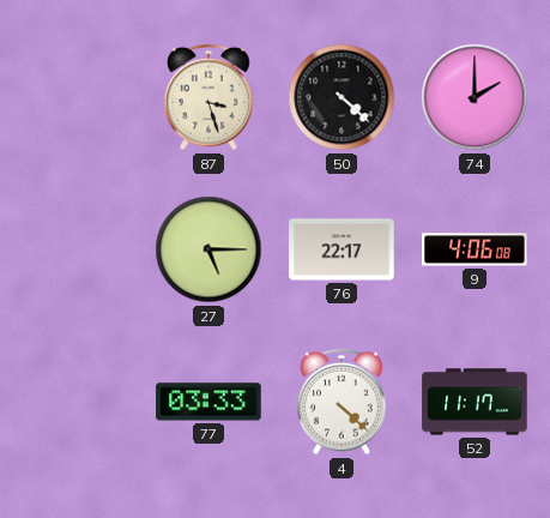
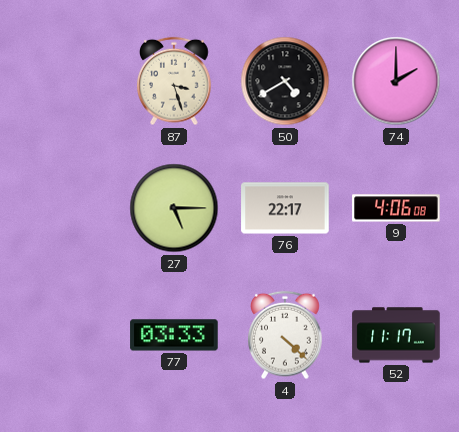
50: 4:22 -> 4:40
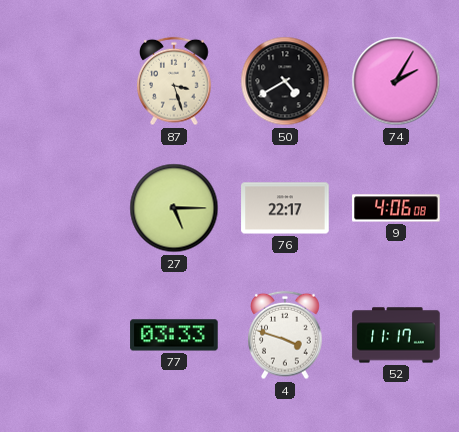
74: 2:00 -> 2:05
4: 4:22 -> 3:48
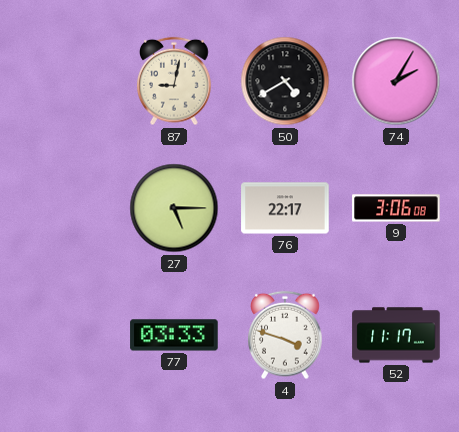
87: 3:27 -> 9:02
9: 4:06 -> 3:06
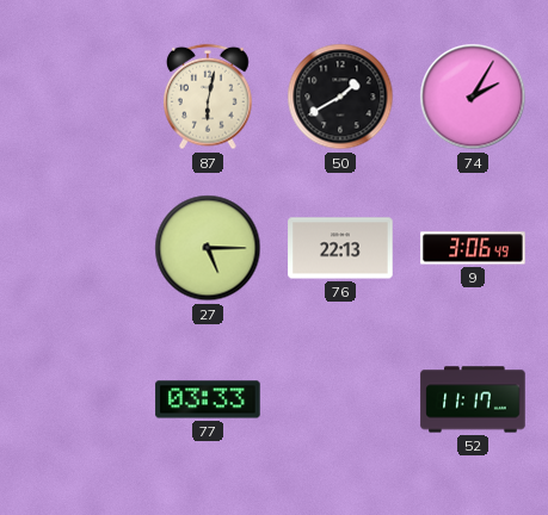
87: 9:02 -> 6:02
50: 4:40 -> 1:40
76: 22:17 -> 22:13
9: 3:06:08 -> 3:06:49
4: 3:48 -> none
